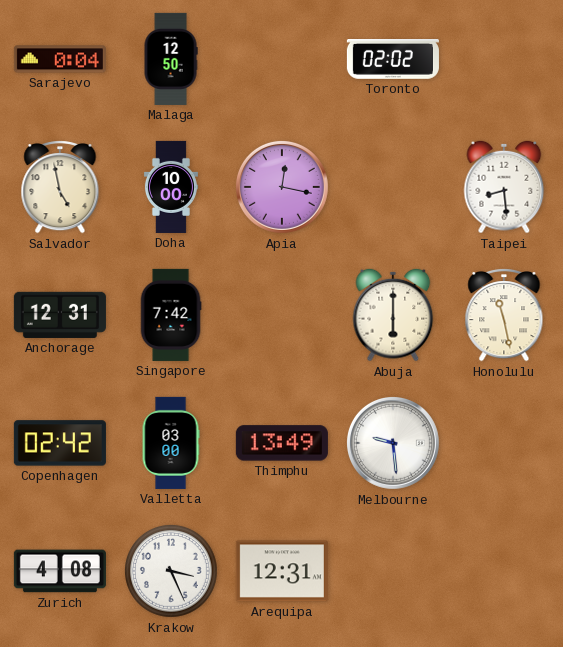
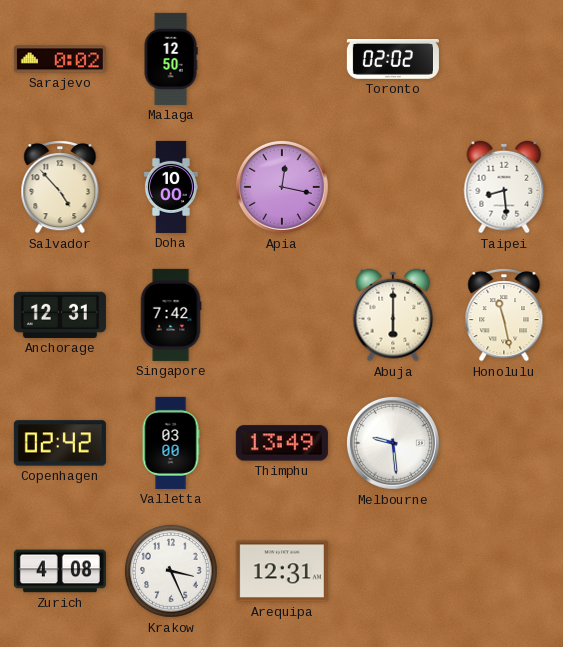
Sarajevo: 0:04 -> 0:02
Salvador: 4:58 -> 4:53
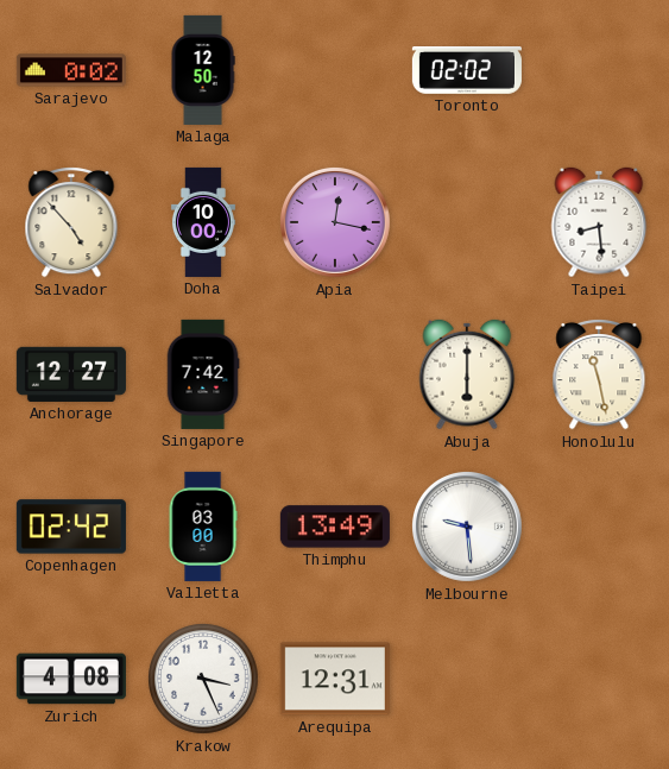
Anchorage: 12:31 -> 12:27
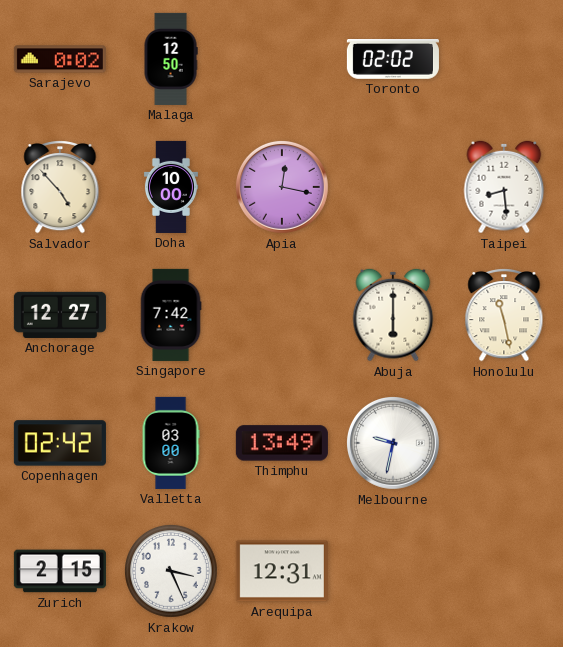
Melbourne: 9:29 -> 9:32
Zurich: 4:08 -> 2:15
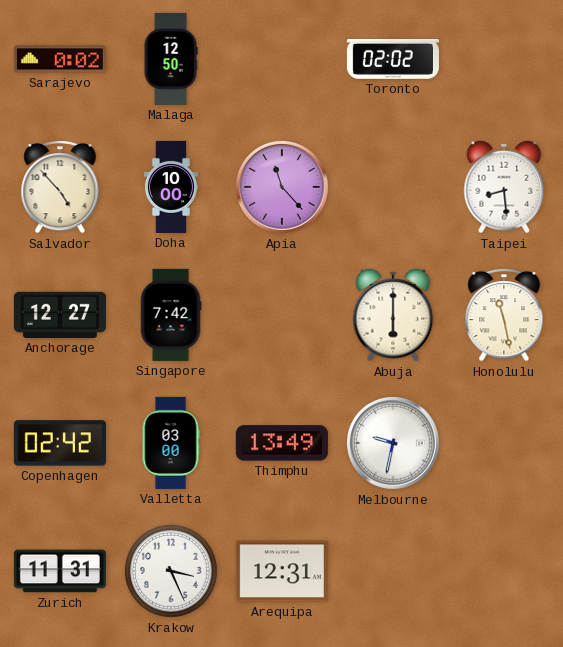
Apia: 12:17 -> 11:23
Zurich: 2:15 -> 11:31
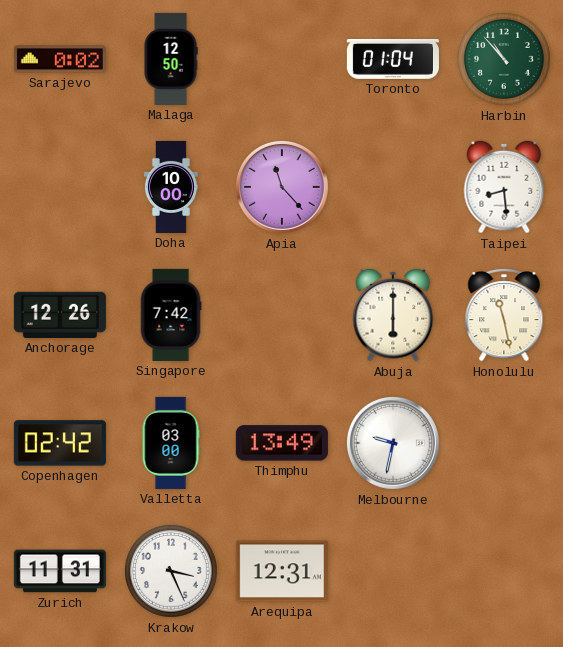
Toronto: 02:02 -> 01:04
Harbin: none -> 10:53
Salvador: 4:53 -> none
Anchorage: 12:27 -> 12:26
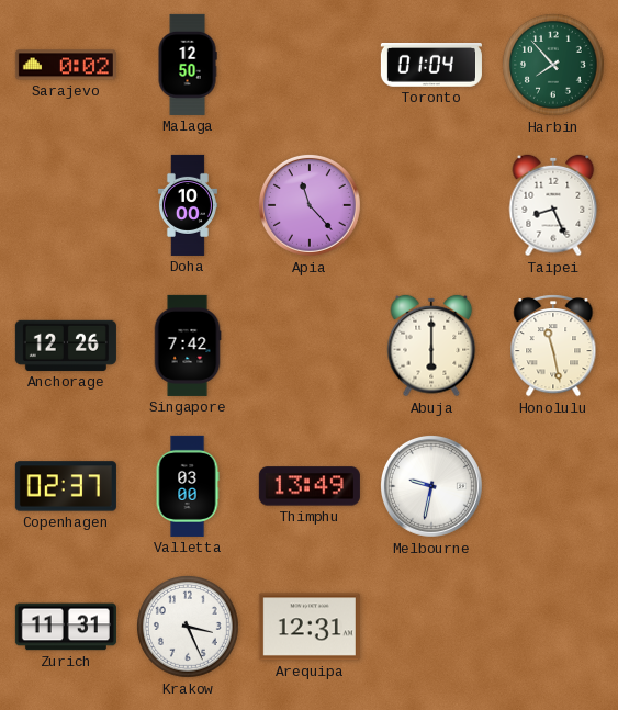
Harbin: 10:53 -> 7:53
Taipei: 8:29 -> 8:26
Copenhagen: 02:42 -> 02:37
